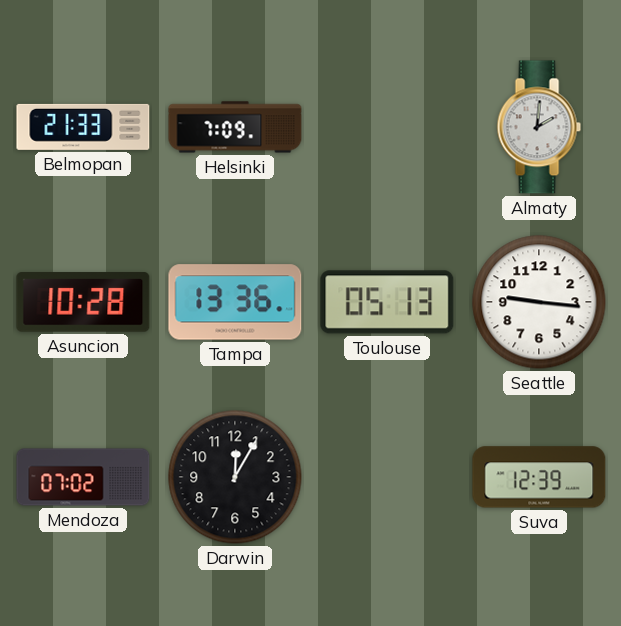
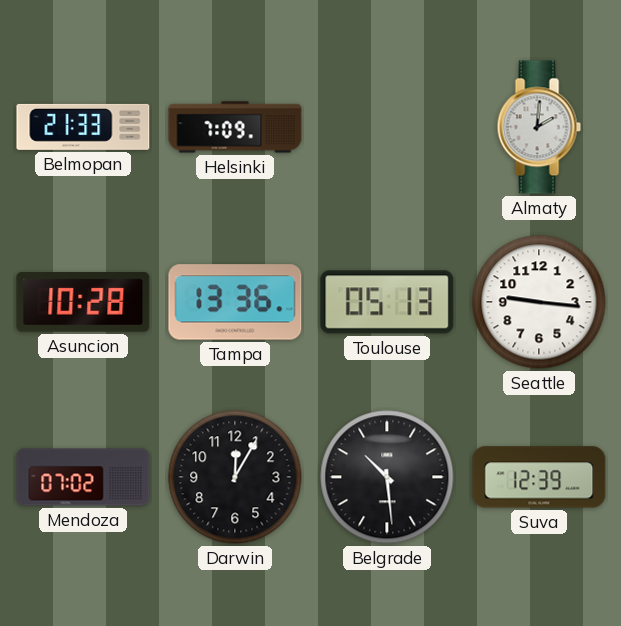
Belgrade: none -> 10:29
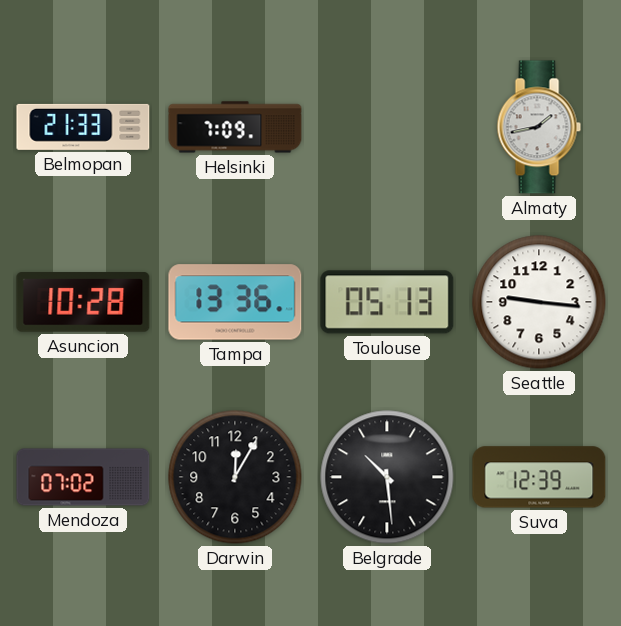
Almaty: 2:01 -> 1:43
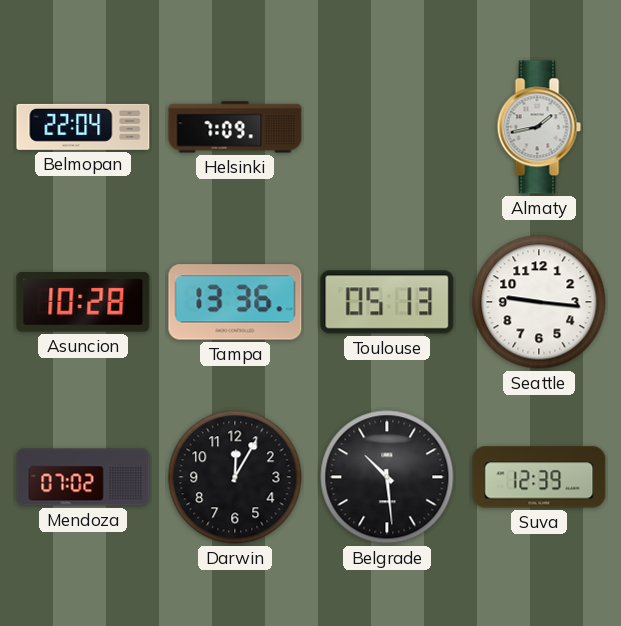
Belmopan: 21:33 -> 22:04
